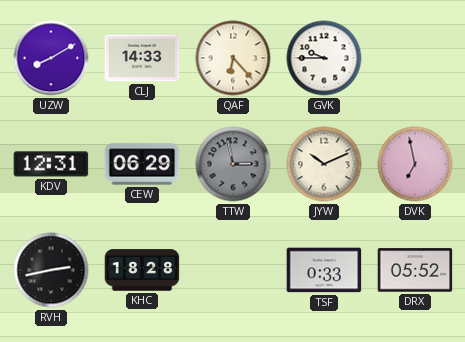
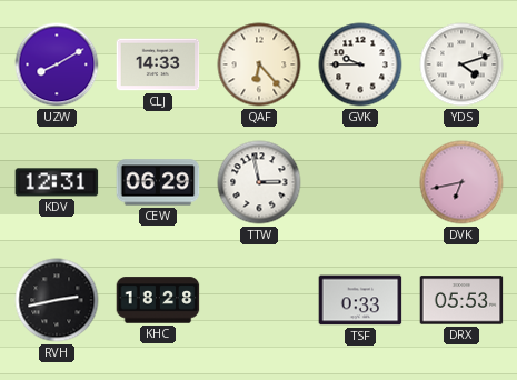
YDS: none -> 4:12
TTW dial: grey -> white
JYW: 10:11 -> none
DVK: 6:58 -> 6:43
DRX: 05:52 -> 05:53
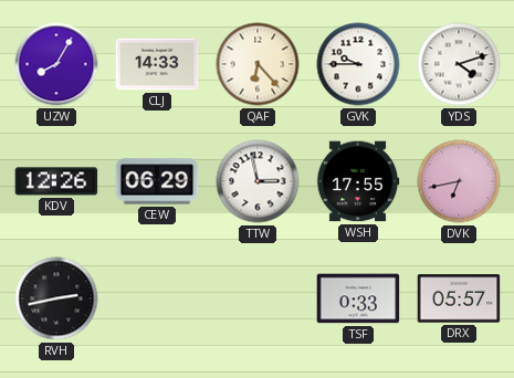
UZW: 8:10 -> 8:05
KDV: 12:31 -> 12:26
WSH: none -> 17:55
KHC: 18:28 -> none
DRX: 05:53 -> 05:57
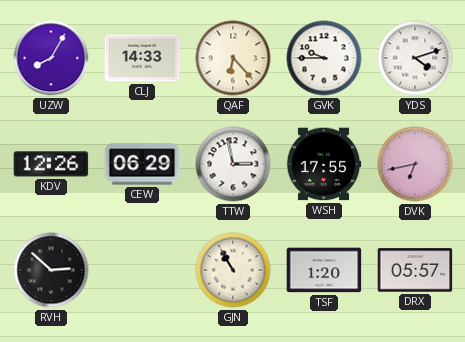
RVH: 2:43 -> 2:52
GJN: none -> 10:55
TSF: 0:33 -> 1:20
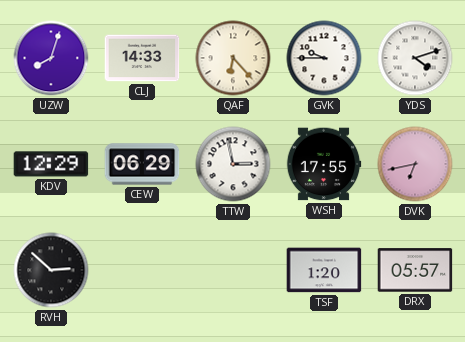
UZW: 8:05 -> 8:03
KDV: 12:26 -> 12:29
GJN: 10:55 -> none
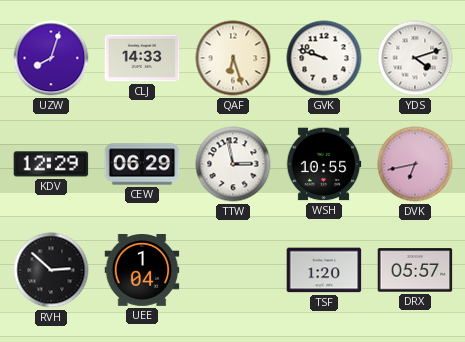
QAF: 6:23 -> 6:27
GVK: 9:45 -> 9:48
WSH: 17:55 -> 10:55
UEE: none -> 1:04
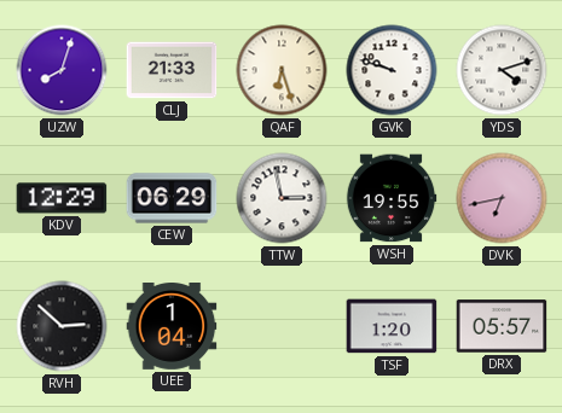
CLJ: 14:33 -> 21:33
WSH: 10:55 -> 19:55
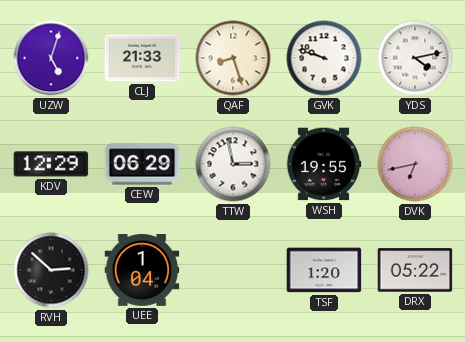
UZW: 8:03 -> 5:03
QAF: 6:27 -> 8:27
YDS: 4:12 -> 4:13
DRX: 05:57 -> 05:22
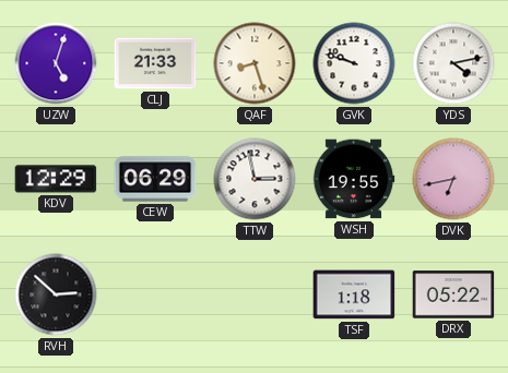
UEE: 1:04 -> none
TSF: 1:20 -> 1:18
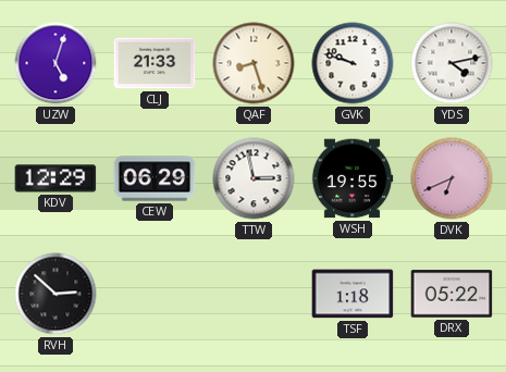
DVK: 6:43 -> 6:41
